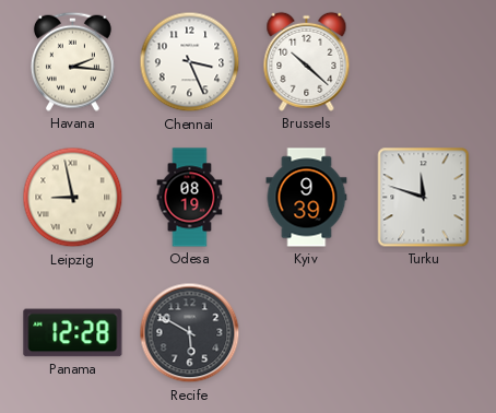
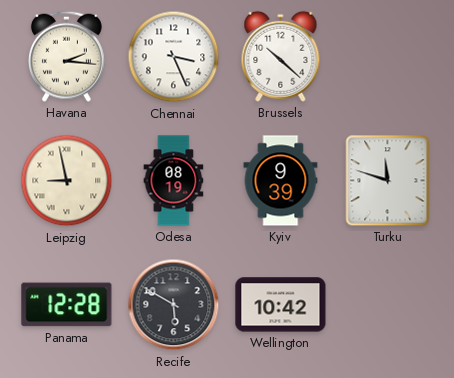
Wellington: none -> 10:42
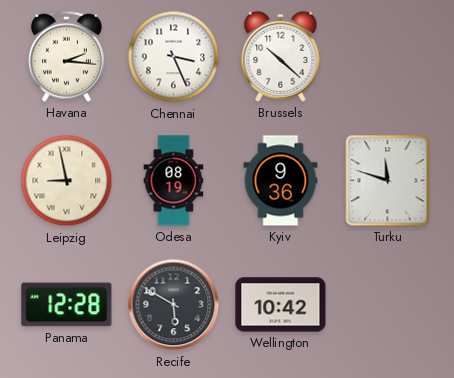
Kyiv: 9:39 -> 9:36
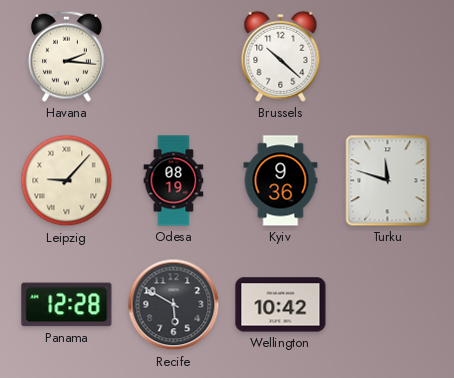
Chennai: 3:26 -> none
Leipzig: 8:58 -> 9:07
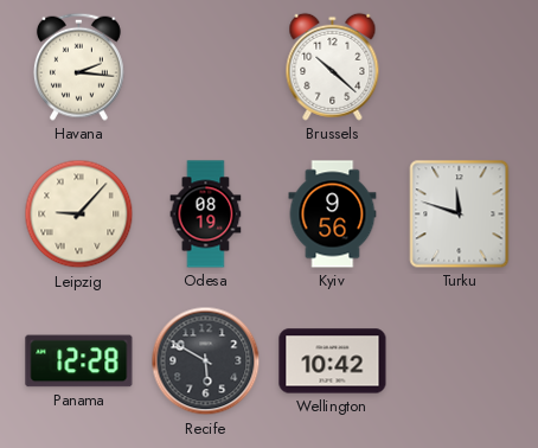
Kyiv: 9:36 -> 9:56
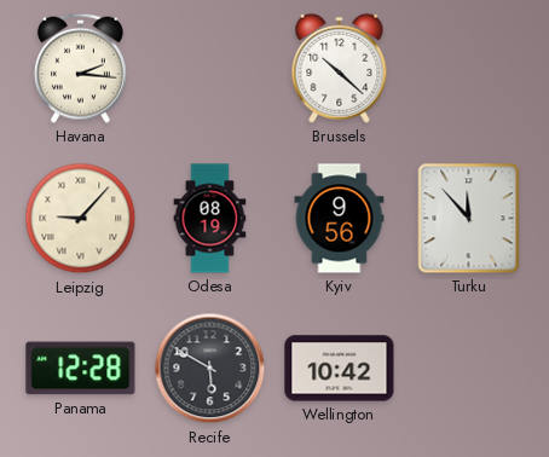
Turku: 11:48 -> 11:53
